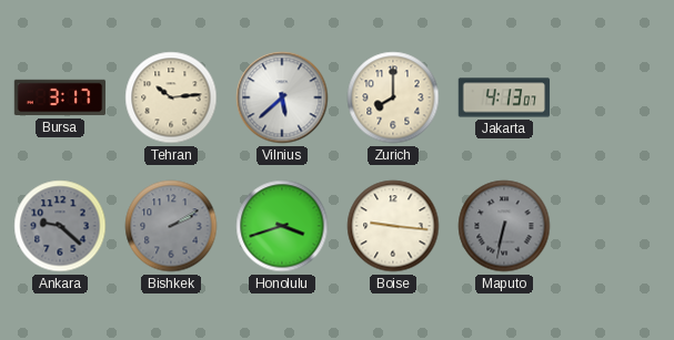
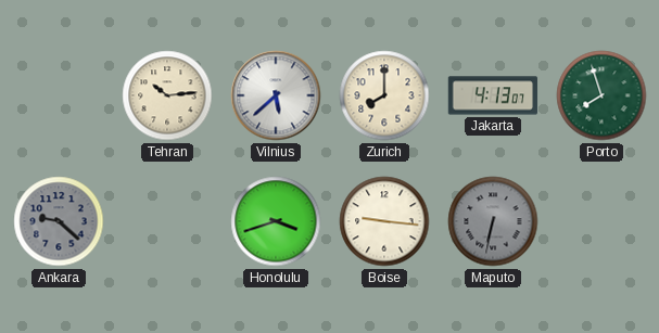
Bursa: 3:17 -> none
Porto: none -> 7:57
Bishkek: 2:10 -> none
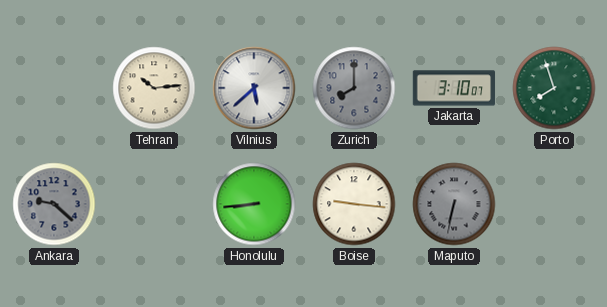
Zurich dial: cream -> grey
Jakarta: 4:13 -> 3:10
Honolulu: 3:42 -> 8:44
